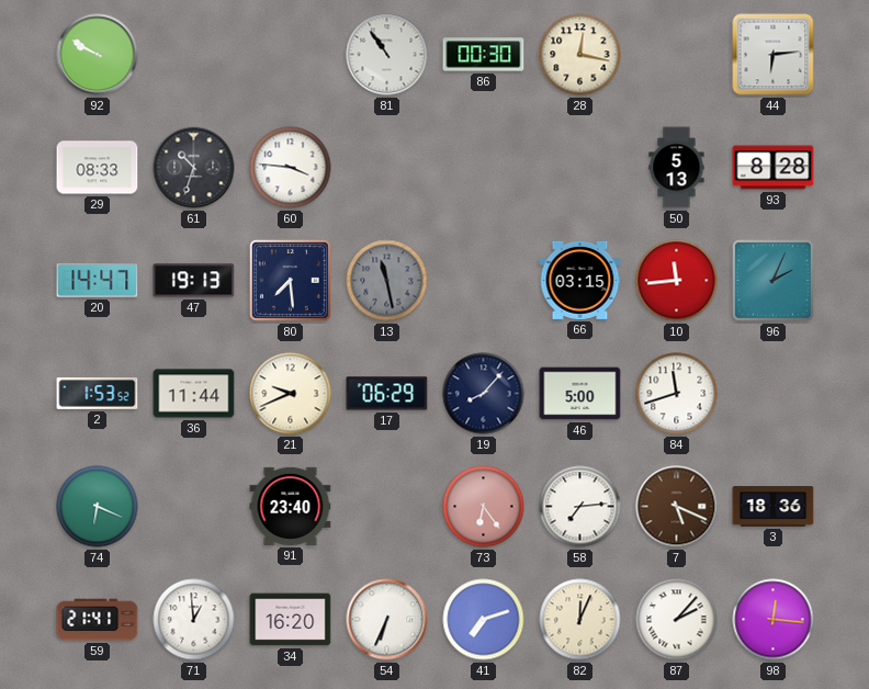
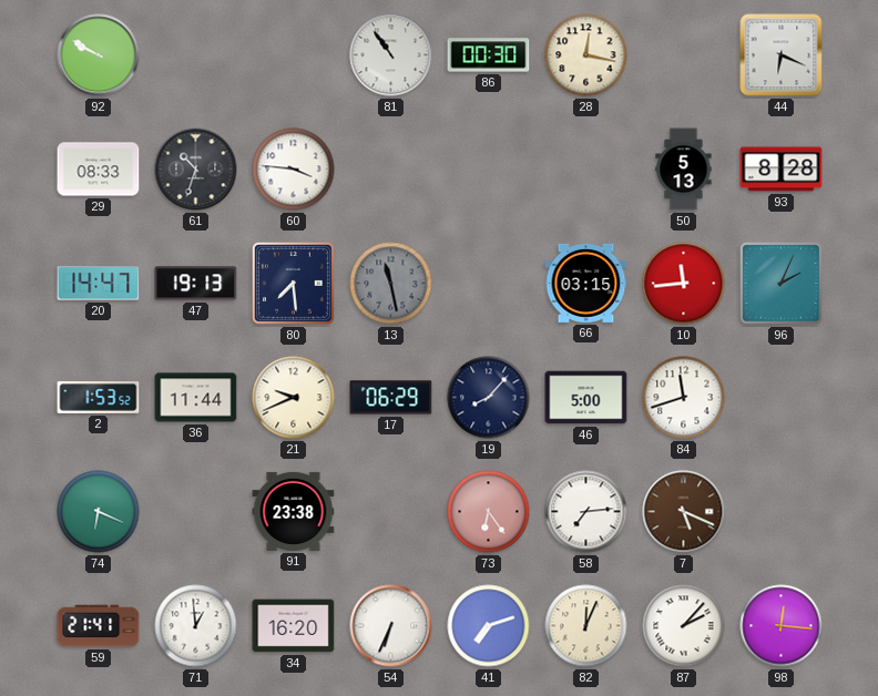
44: 6:14 -> 6:19
91: 23:40 -> 23:38
3: 18:36 -> none
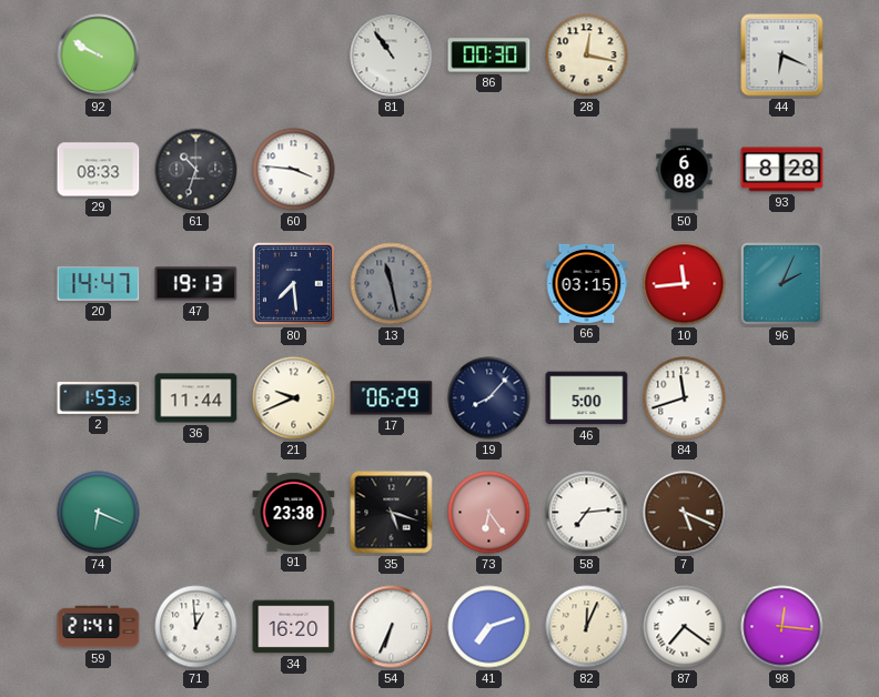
50: 5:13 -> 6:08
35: none -> 5:18
87: 2:07 -> 7:21
